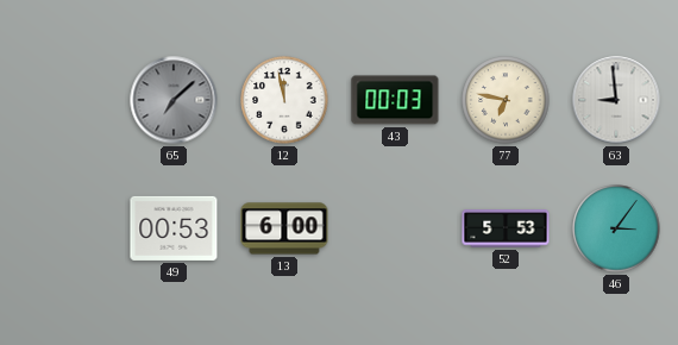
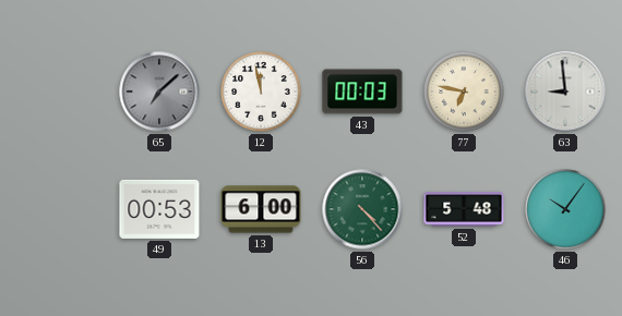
56: none -> 4:23
52: 5:53 -> 5:48
46: 3:06 -> 10:06
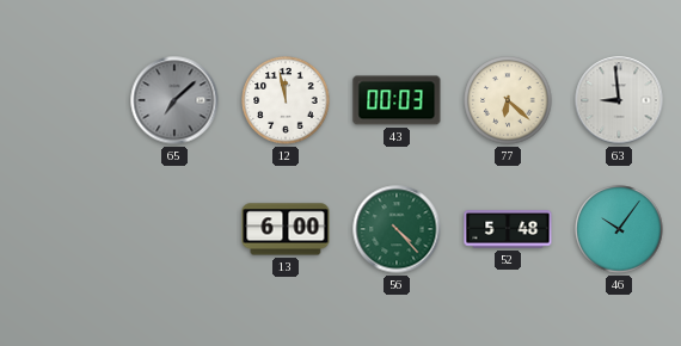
77: 6:47 -> 6:22
49: 00:53 -> none
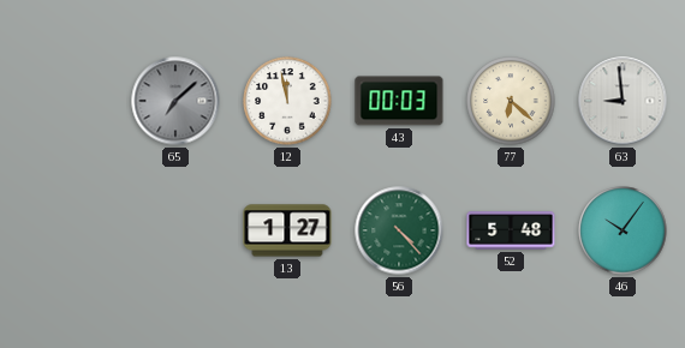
13: 6:00 -> 1:27
